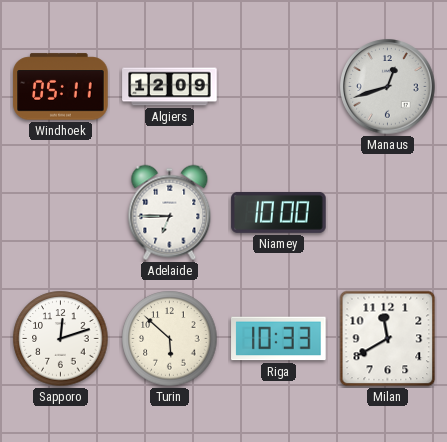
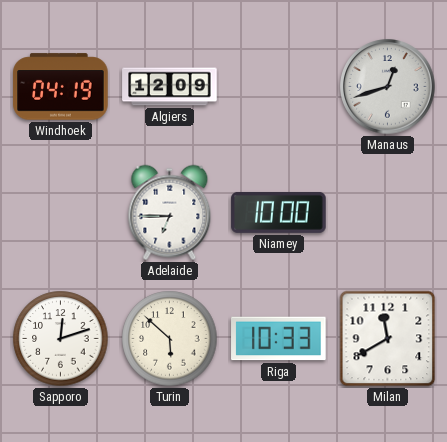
Windhoek: 05:11 -> 04:19
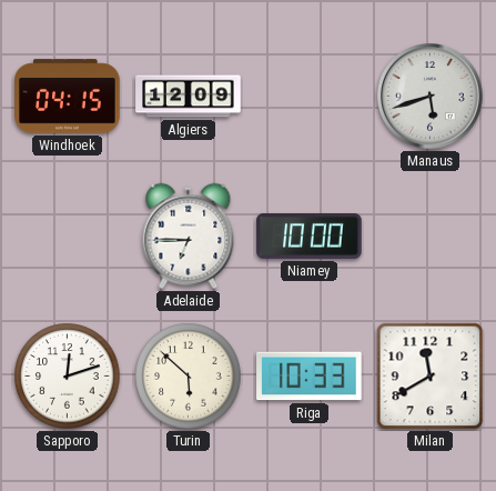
Windhoek: 04:19 -> 04:15
Manaus: 12:42 -> 5:42
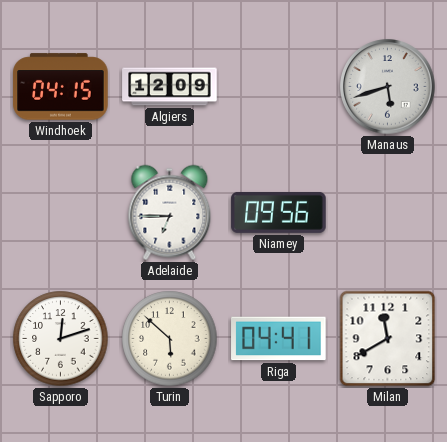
Niamey: 10:00 -> 09:56
Riga: 10:33 -> 04:41
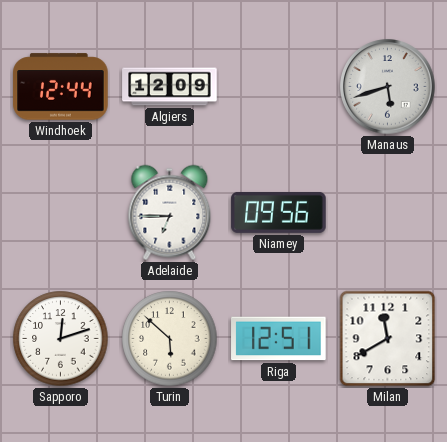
Windhoek: 04:15 -> 12:44
Riga: 04:41 -> 12:51
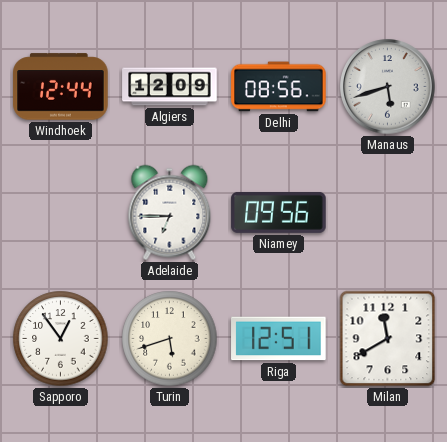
Delhi: none -> 08:56
Sapporo: 12:12 -> 12:54
Turin: 5:52 -> 5:42
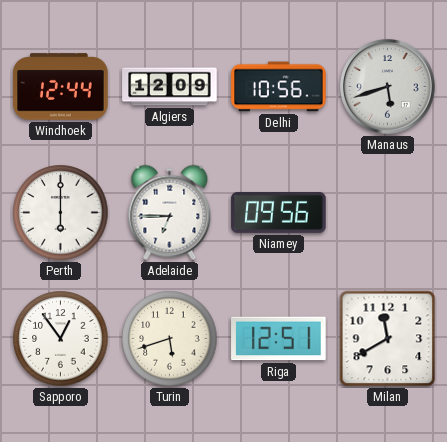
Delhi: 08:56 -> 10:56
Perth: none -> 6:00
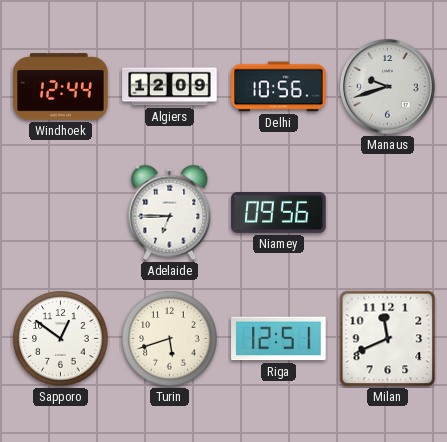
Manaus: 5:42 -> 9:42
Perth: 6:00 -> none
Sapporo: 12:54 -> 12:51
Milan: 11:40 -> 11:41
